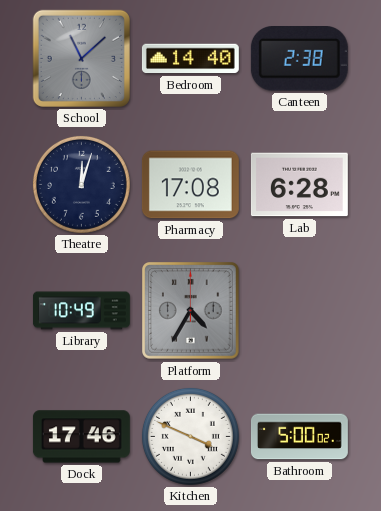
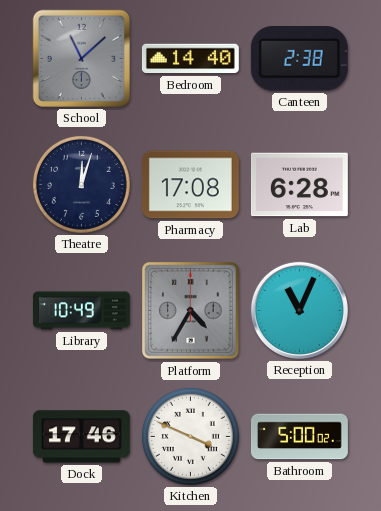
Reception: none -> 11:04
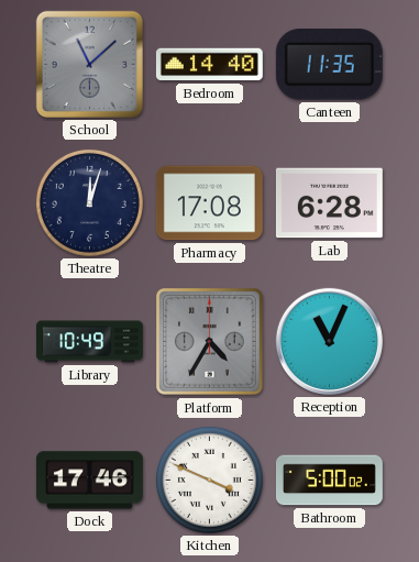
Canteen: 2:38 -> 11:35
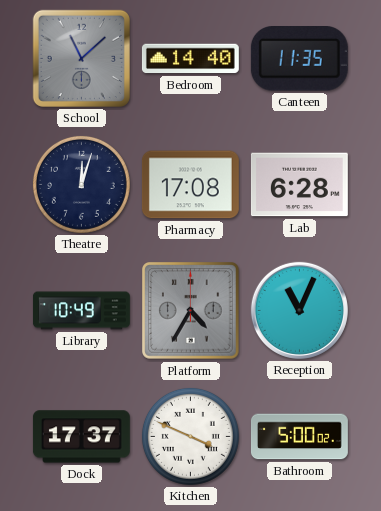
Dock: 17:46 -> 17:37
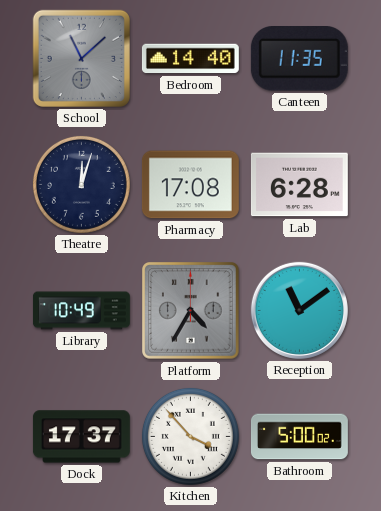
Reception: 11:04 -> 11:09
Kitchen: 3:49 -> 3:53
